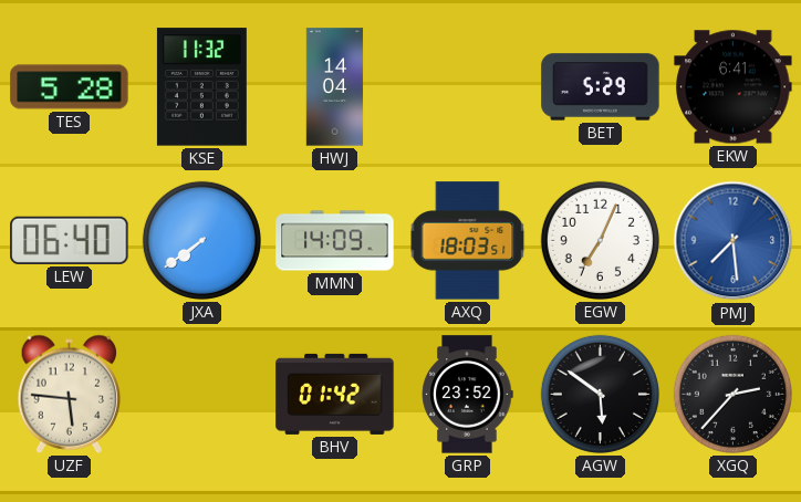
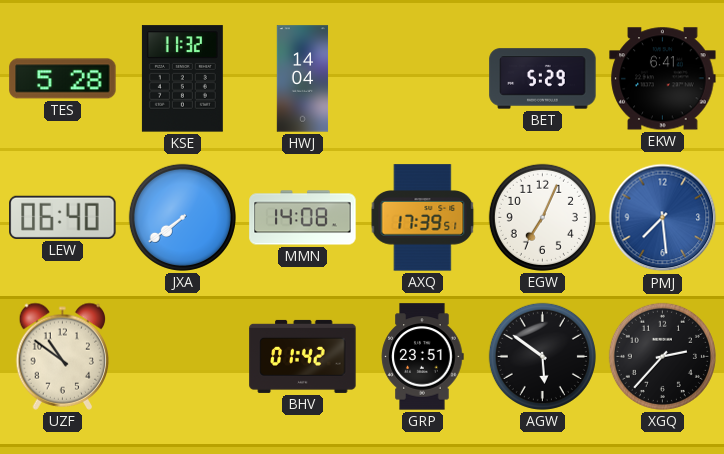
MMN: 14:09 -> 14:08
AXQ: 18:03 -> 17:39
UZF: 5:46 -> 10:51
GRP: 23:52 -> 23:51
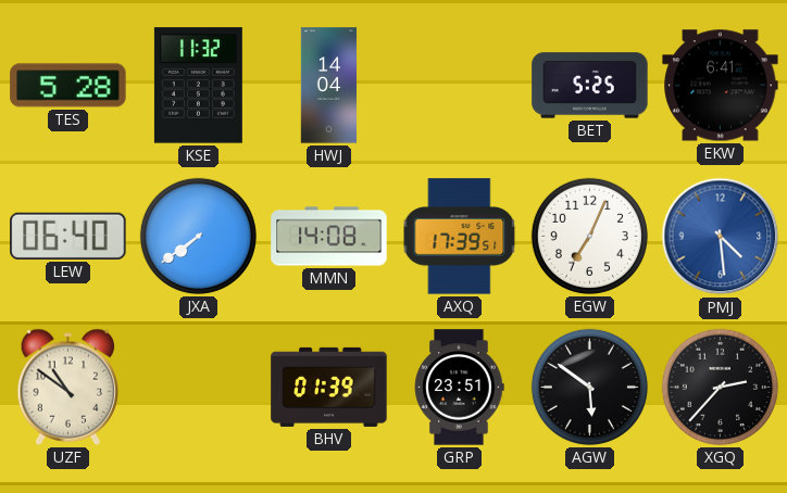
BET: 5:29 -> 5:25
PMJ: 7:29 -> 4:29
BHV: 01:42 -> 01:39
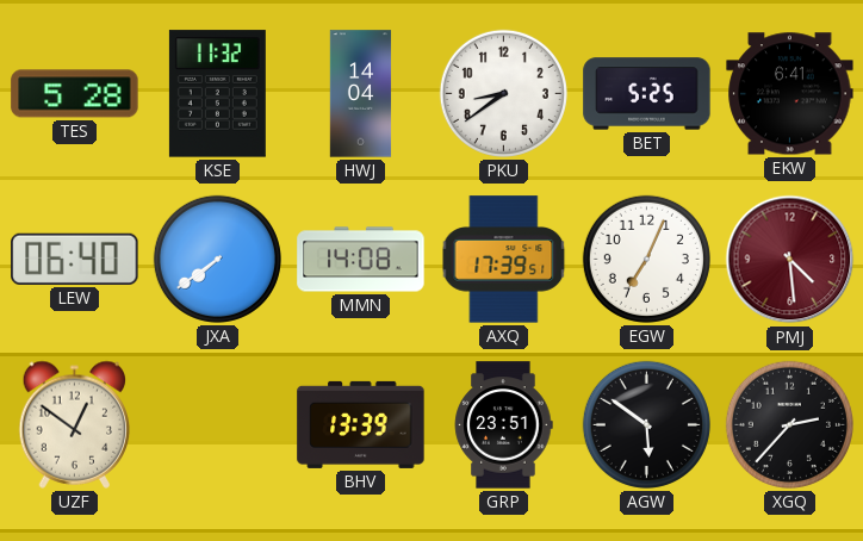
PKU: none -> 8:39
PMJ dial: blue -> burgundy
UZF: 10:51 -> 12:51
BHV: 01:39 -> 13:39
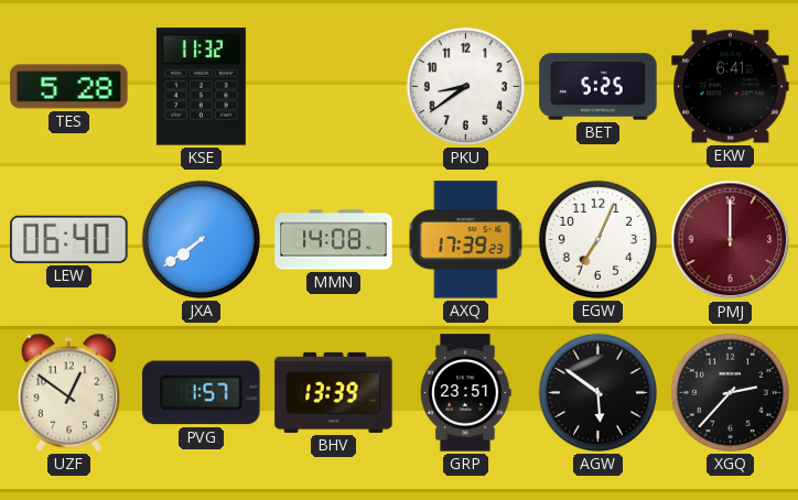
HWJ: 14:04 -> none
AXQ: 17:39:51 -> 17:39:23
PMJ: 4:29 -> 12:00
PVG: none -> 1:57
